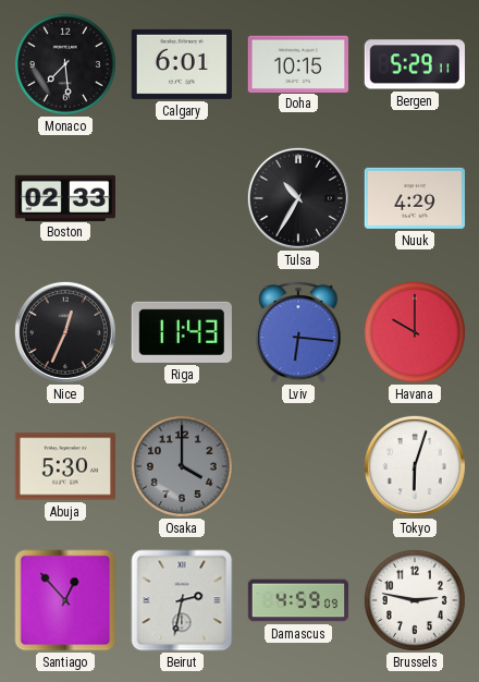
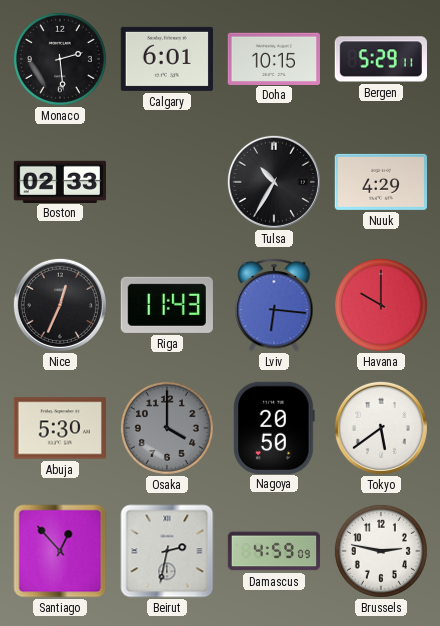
Monaco: 7:29 -> 2:29
Nagoya: none -> 20:50
Tokyo: 6:03 -> 5:39
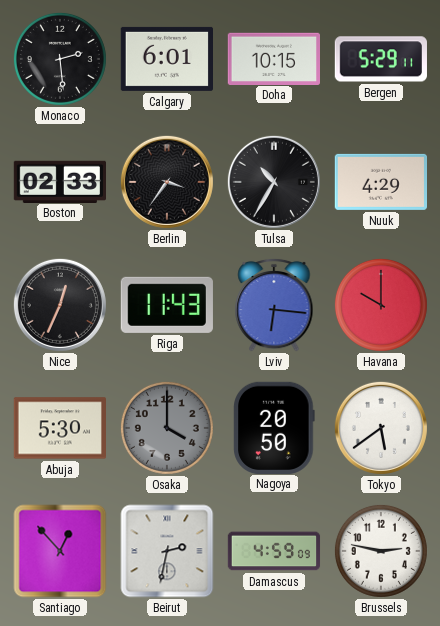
Berlin: none -> 3:36
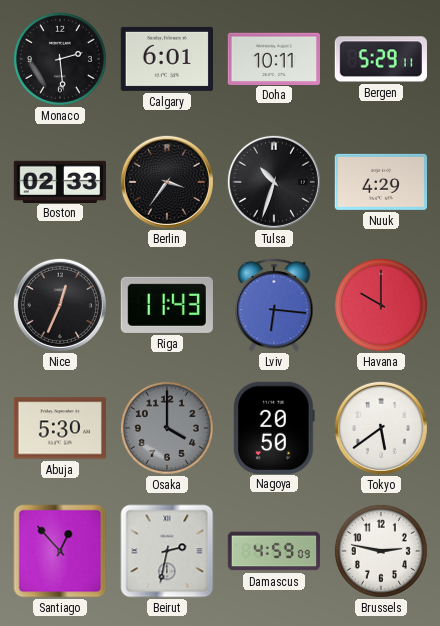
Doha: 10:15 -> 10:11
Tulsa: 10:35 -> 10:33
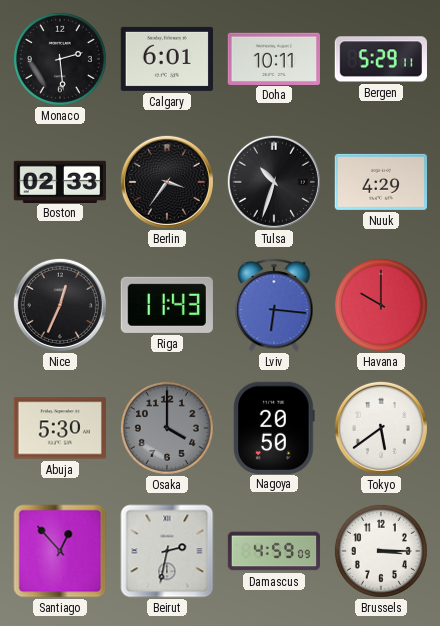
Brussels: 2:47 -> 3:15
